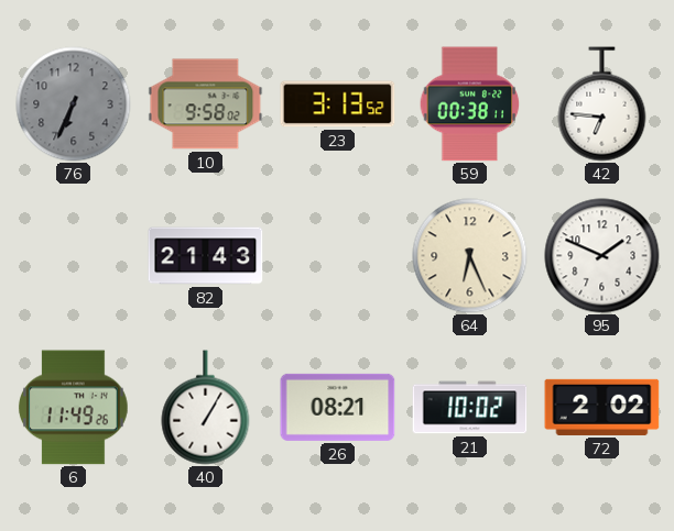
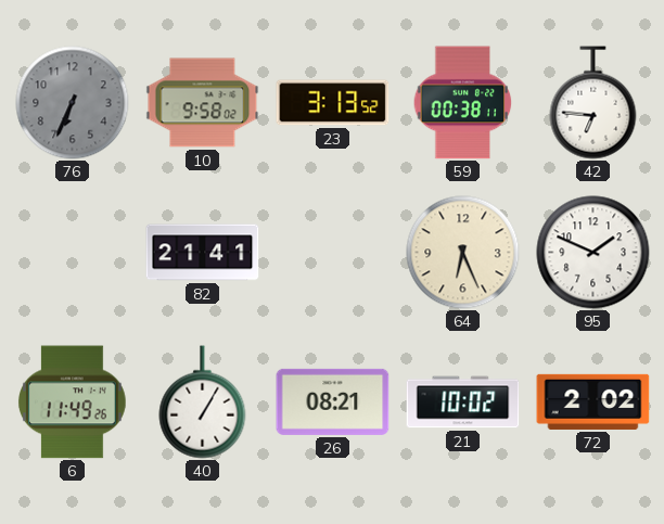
82: 21:43 -> 21:41
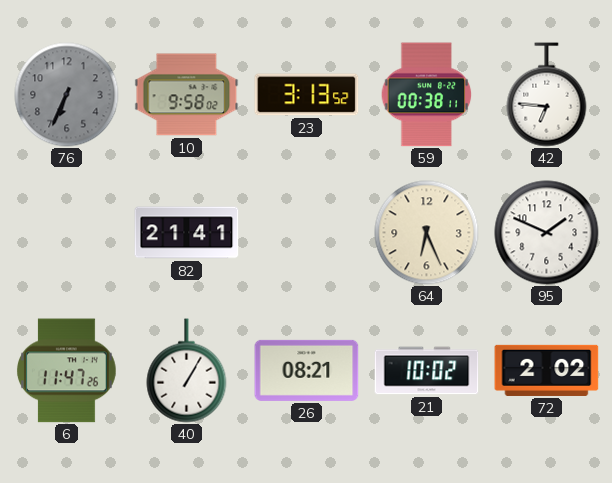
6: 11:49 -> 11:47
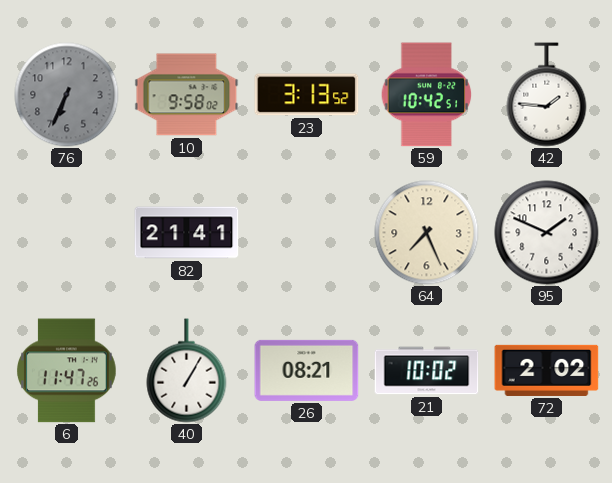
59: 00:38 -> 10:42
42: 6:46 -> 1:46
64: 6:26 -> 7:26
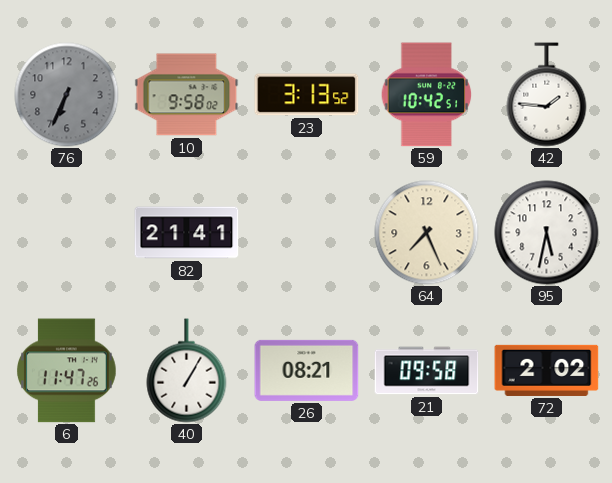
95: 1:49 -> 5:32
21: 10:02 -> 09:58
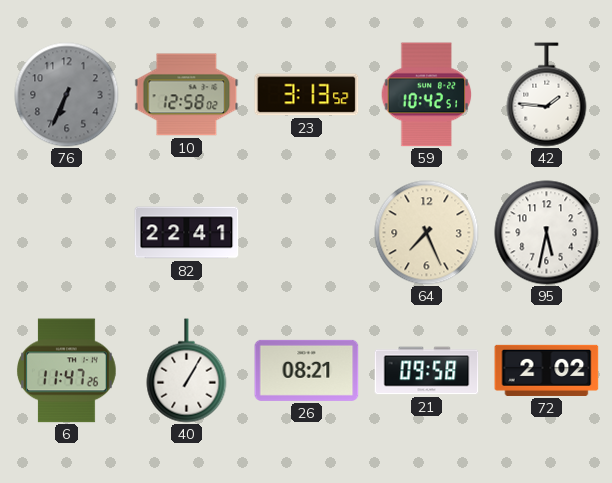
10: 9:58 -> 12:58
82: 21:41 -> 22:41
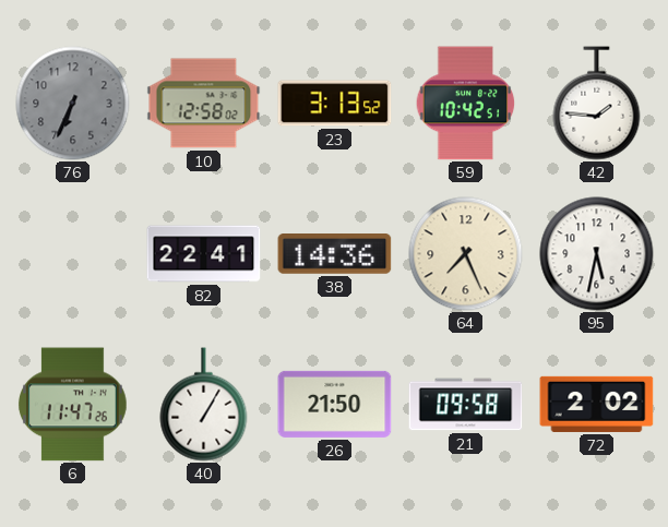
38: none -> 14:36
26: 08:21 -> 21:50
